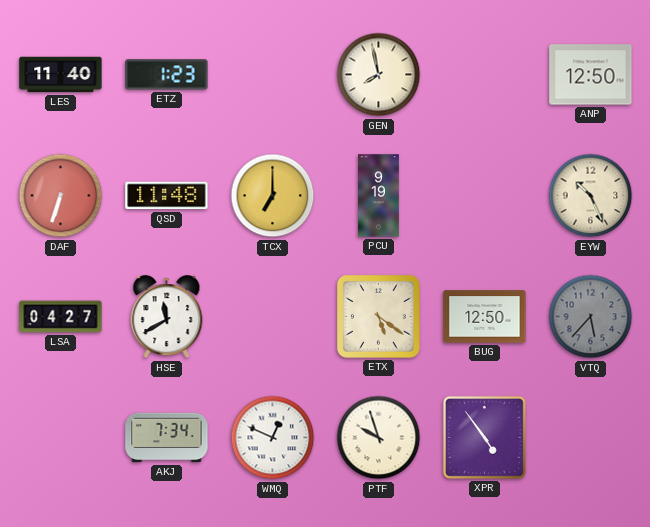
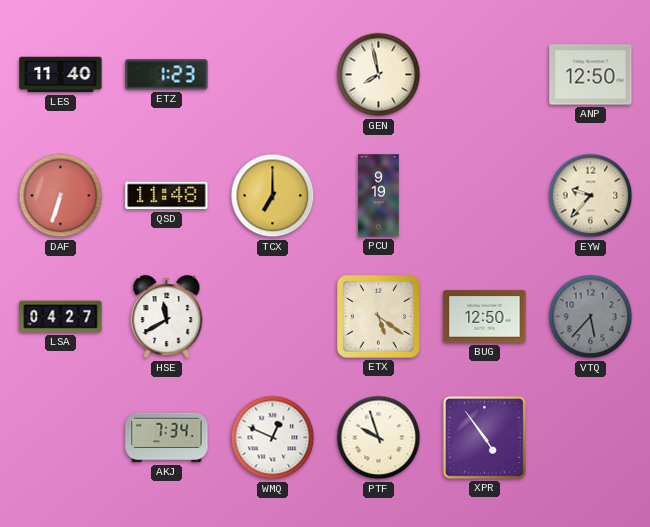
EYW: 10:26 -> 9:37
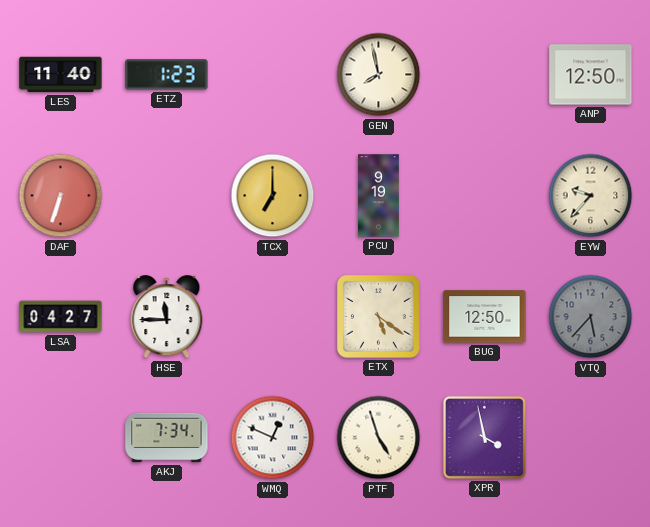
QSD: 11:48 -> none
HSE: 11:40 -> 11:45
PTF: 9:57 -> 4:57
XPR: 4:54 -> 3:58
